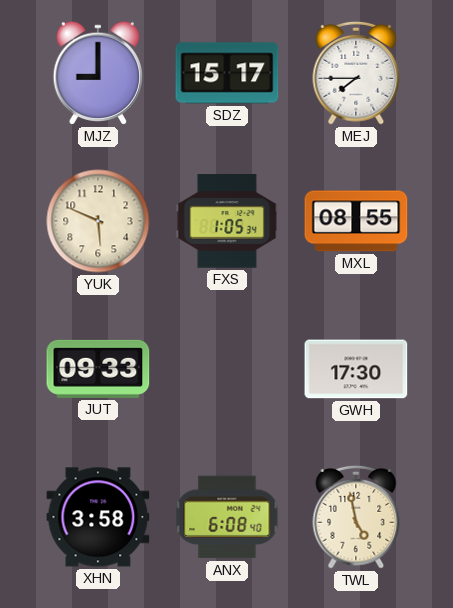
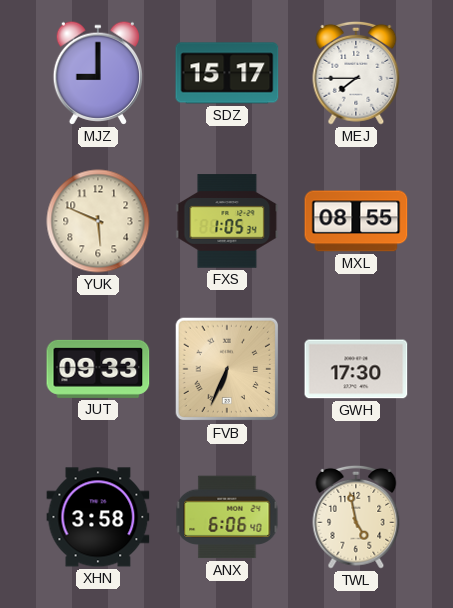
FVB: none -> 6:34
ANX: 6:08 -> 6:06
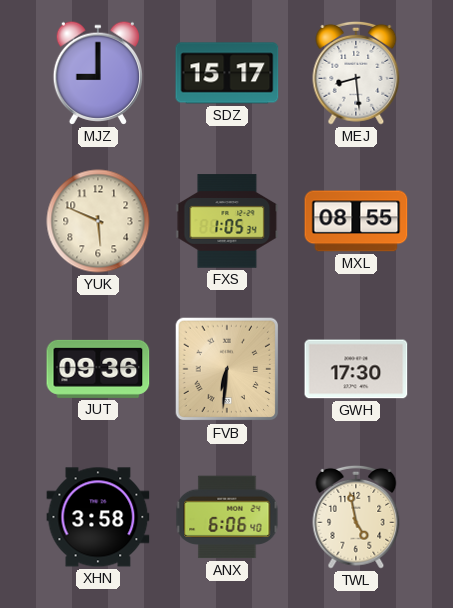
MEJ: 7:45 -> 8:29
JUT: 09:33 -> 09:36
FVB: 6:34 -> 6:31
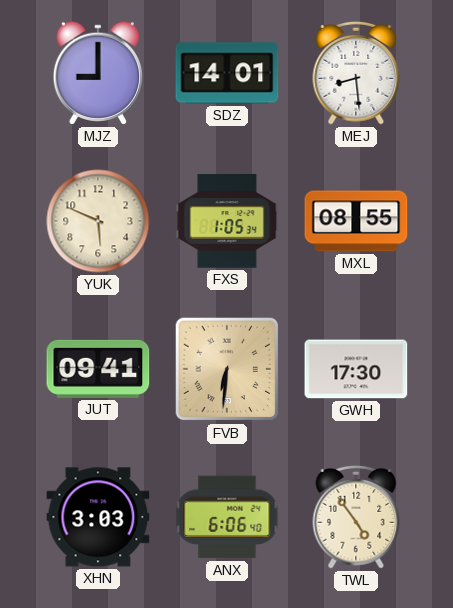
SDZ: 15:17 -> 14:01
JUT: 09:36 -> 09:41
XHN: 3:58 -> 3:03
TWL: 4:58 -> 4:54
